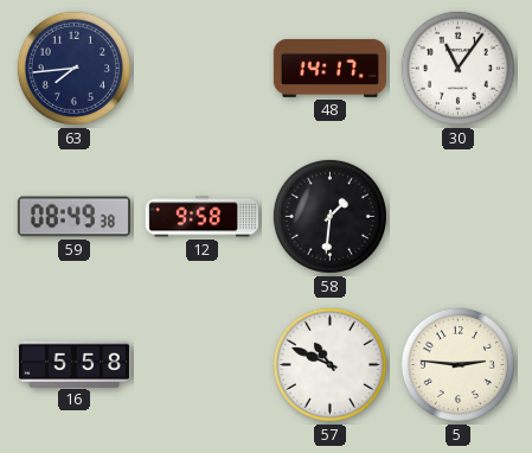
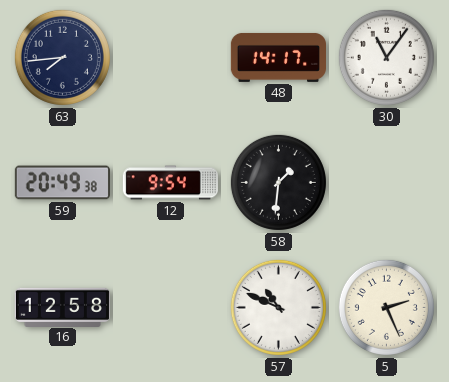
59: 08:49 -> 20:49
12: 9:58 -> 9:54
16: 5:58 -> 12:58
5: 2:46 -> 2:26
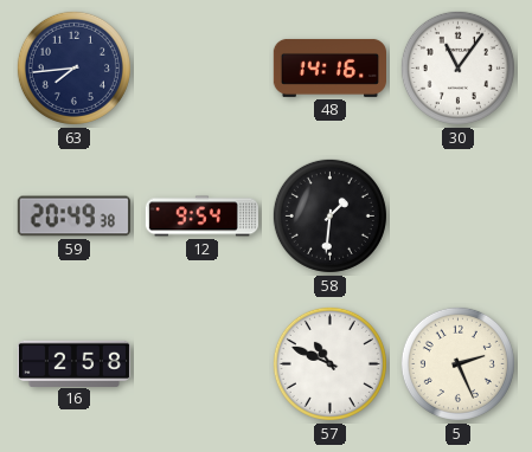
48: 14:17 -> 14:16
16: 12:58 -> 2:58
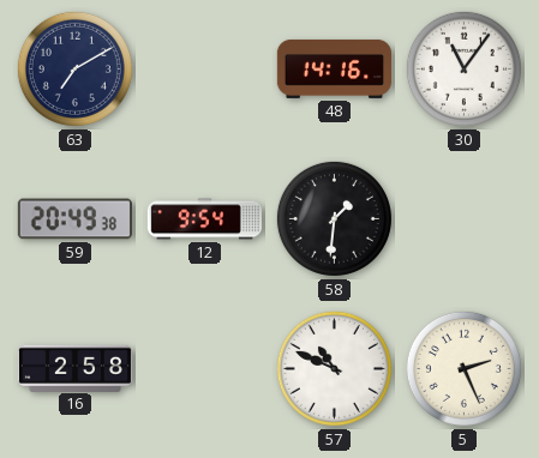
63: 7:44 -> 7:10
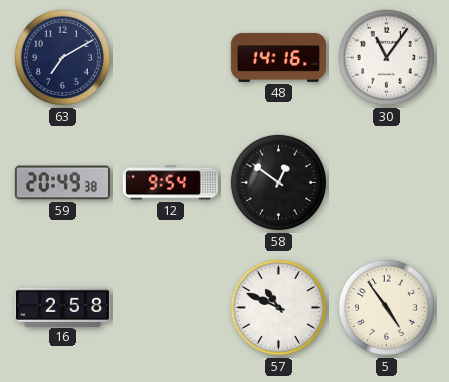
58: 1:31 -> 12:51
5: 2:26 -> 4:54
